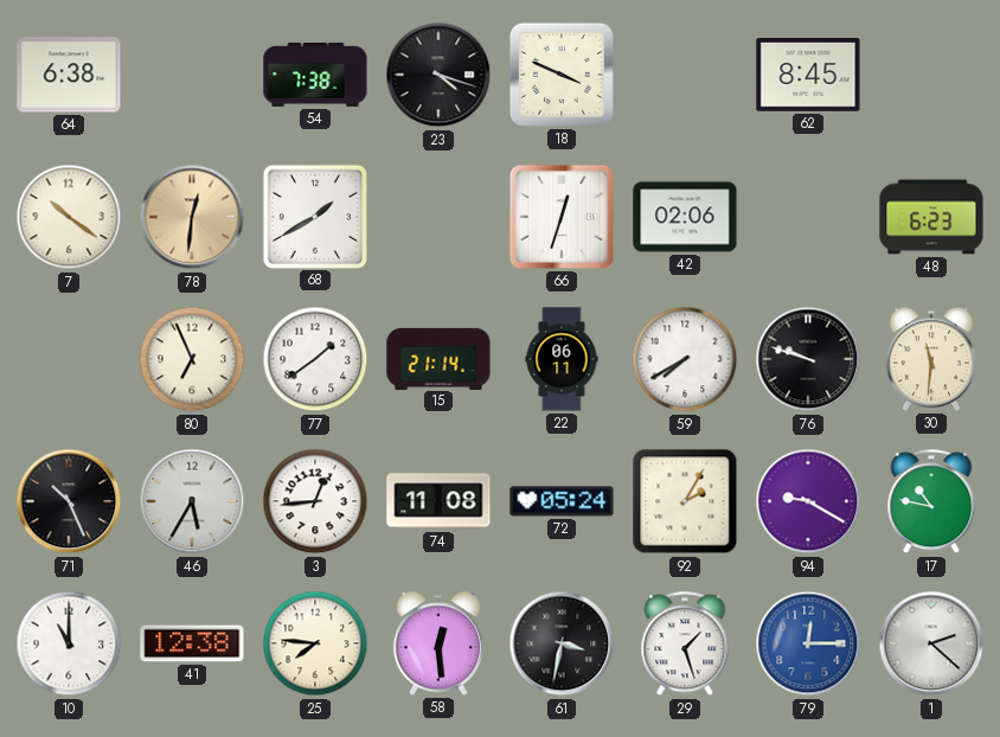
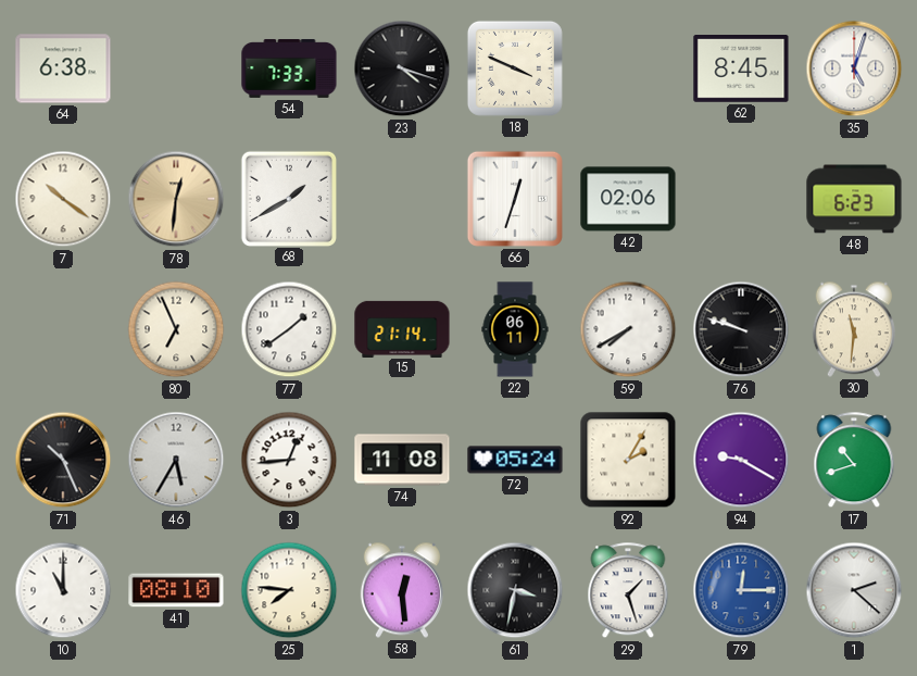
54: 7:38 -> 7:33
35: none -> 5:03
17: 10:47 -> 10:42
41: 12:38 -> 08:10
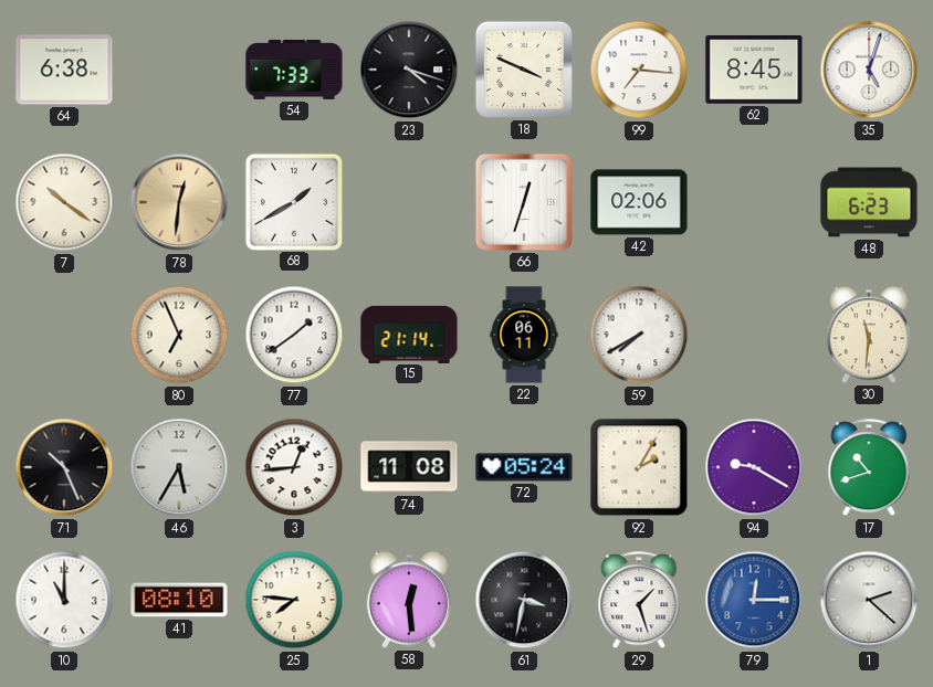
99: none -> 7:16
76: 9:48 -> none
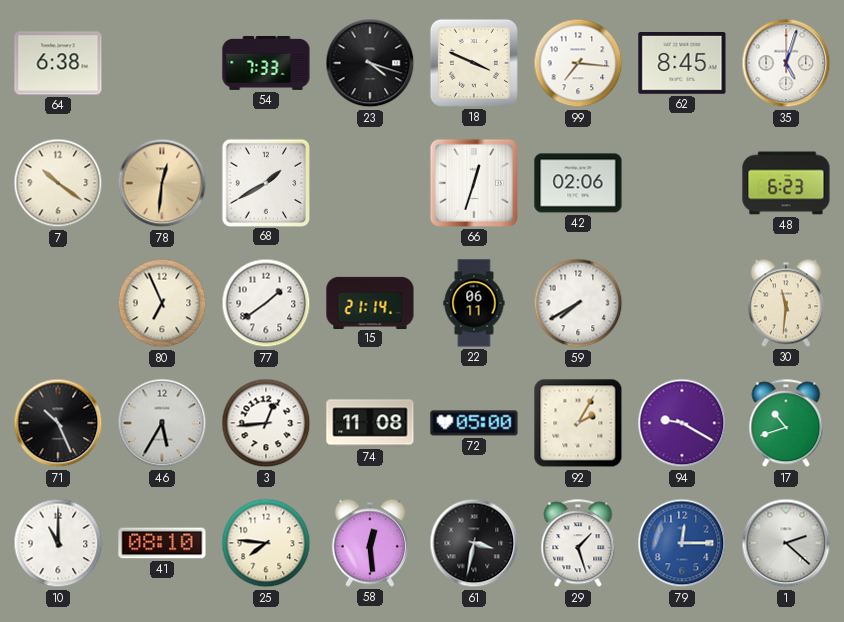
72: 05:24 -> 05:00
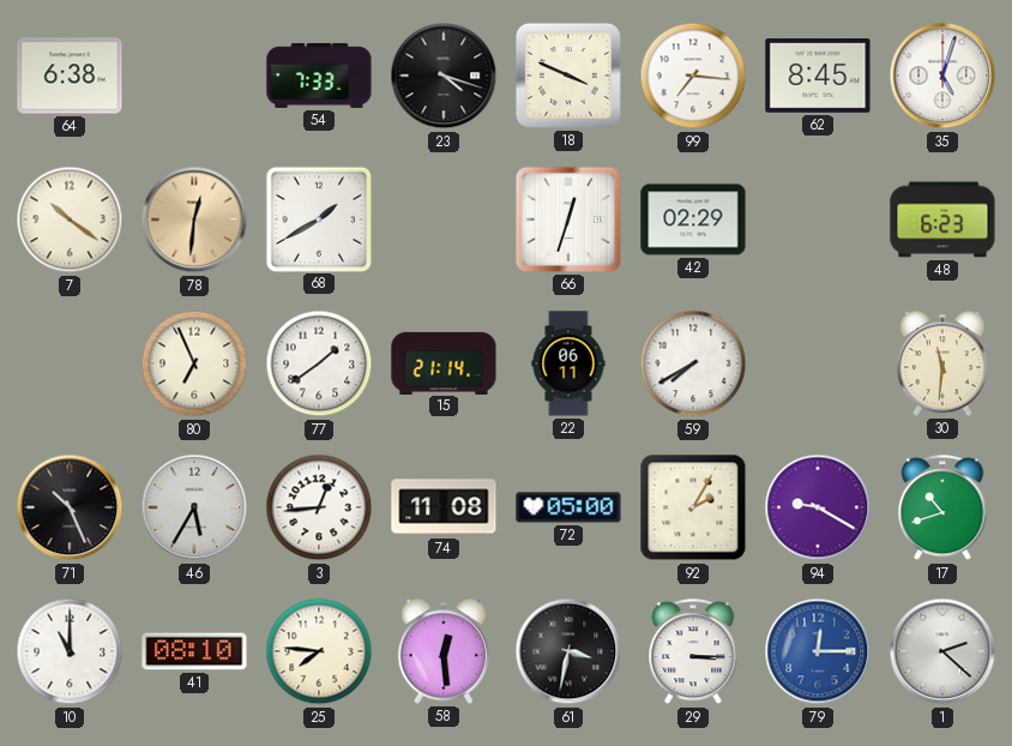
42: 02:06 -> 02:29
29: 1:27 -> 3:15
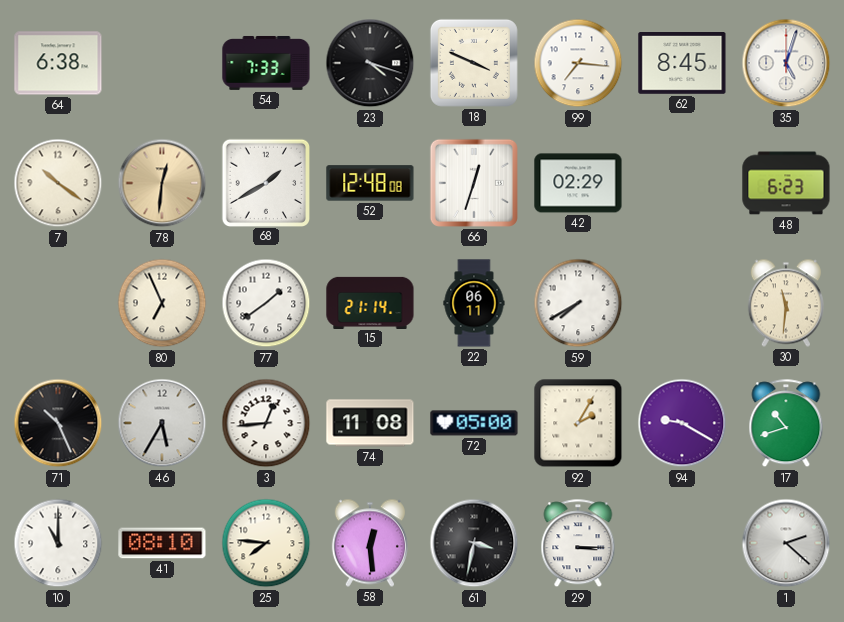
52: none -> 12:48
79: 12:15 -> none
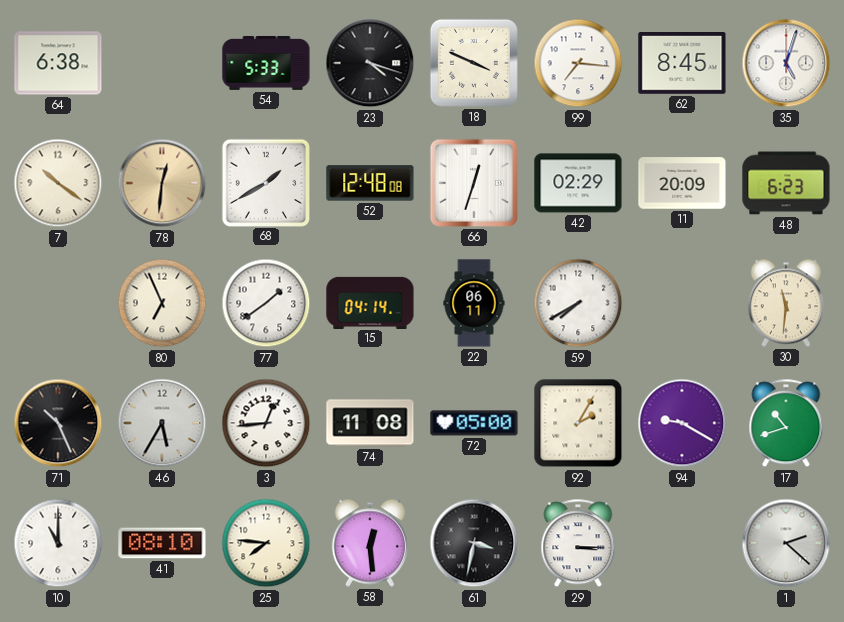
54: 7:33 -> 5:33
11: none -> 20:09
15: 21:14 -> 04:14
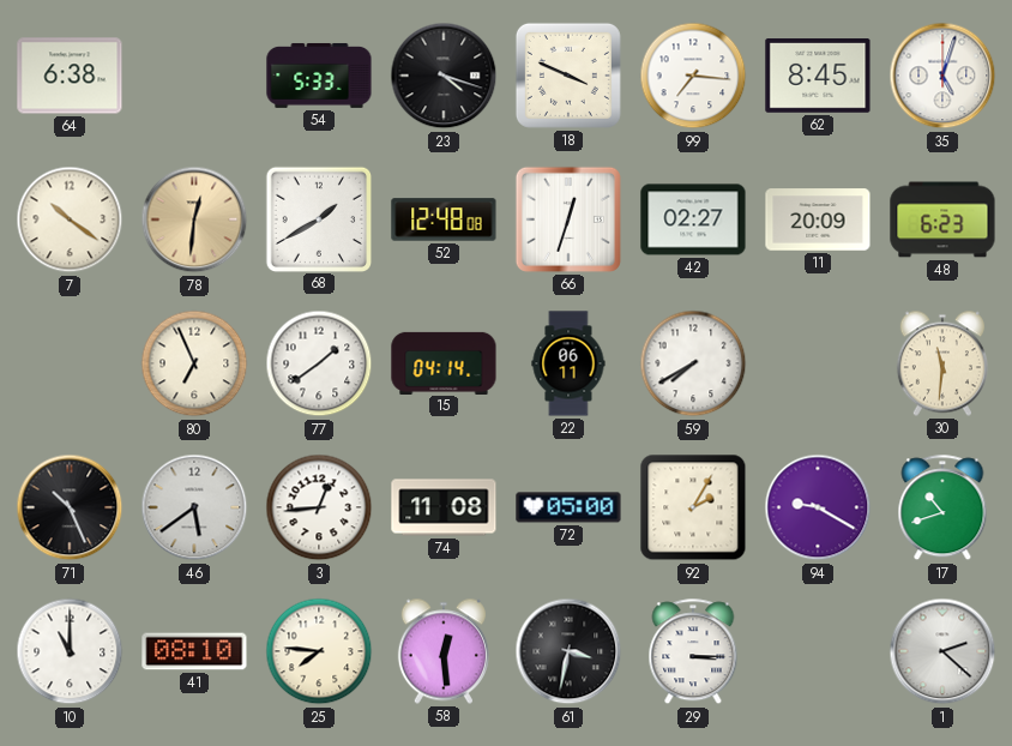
42: 02:29 -> 02:27
46: 5:35 -> 5:39
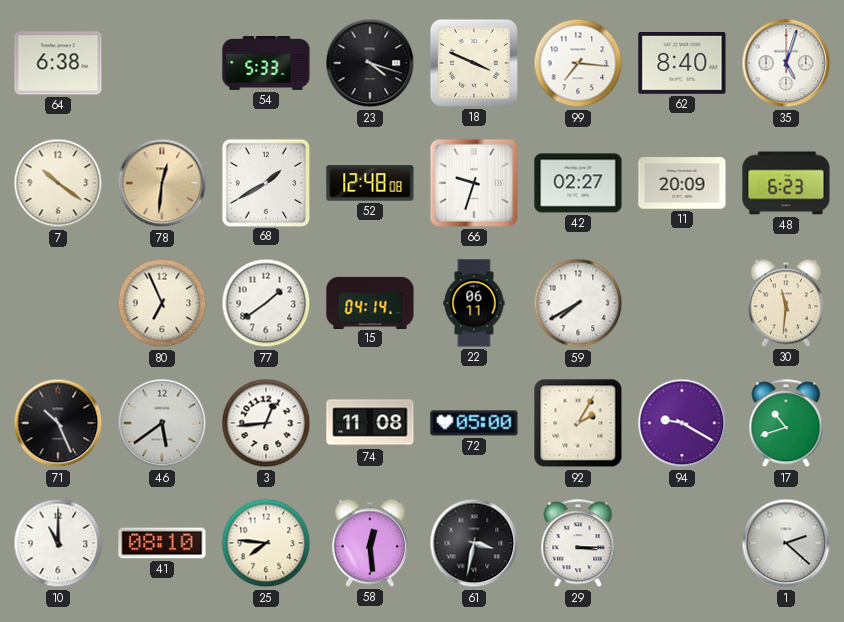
62: 8:45 -> 8:40
66: 12:33 -> 9:33
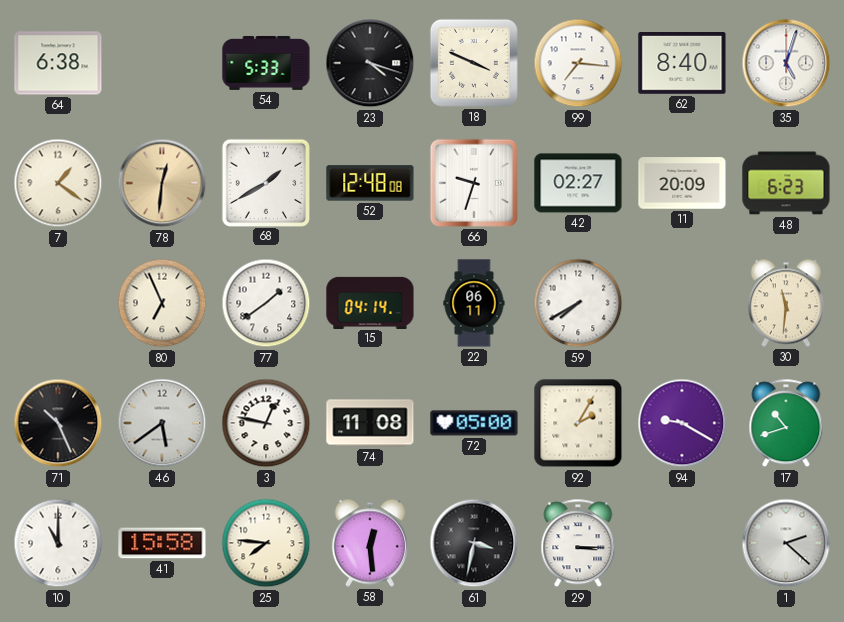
7: 10:21 -> 1:21
3: 12:44 -> 12:47
41: 08:10 -> 15:58
